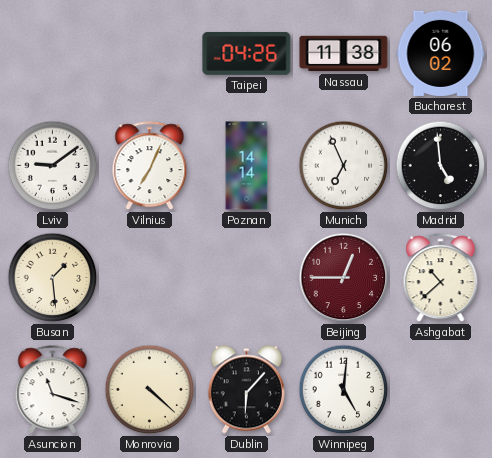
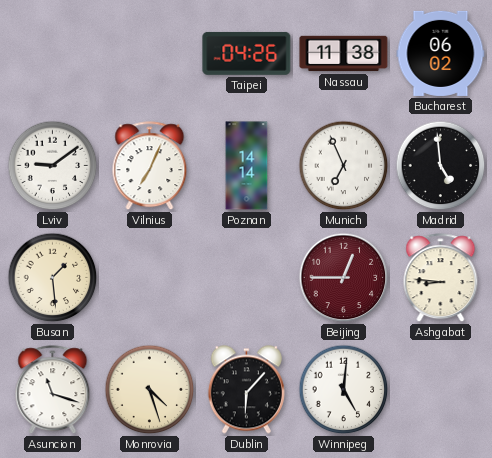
Ashgabat: 10:38 -> 8:46
Monrovia: 4:22 -> 4:27
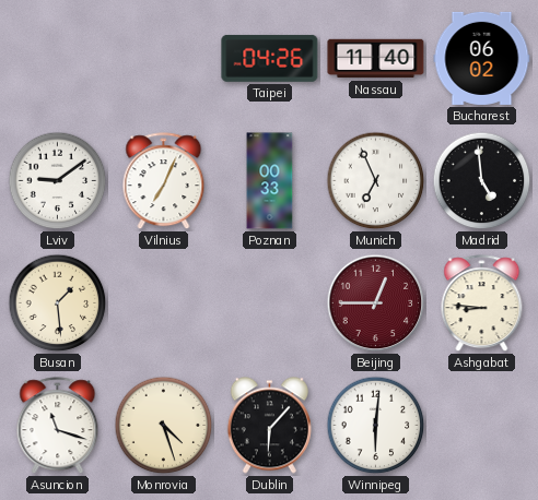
Nassau: 11:38 -> 11:40
Poznan: 14:14 -> 00:33
Winnipeg: 5:01 -> 6:01
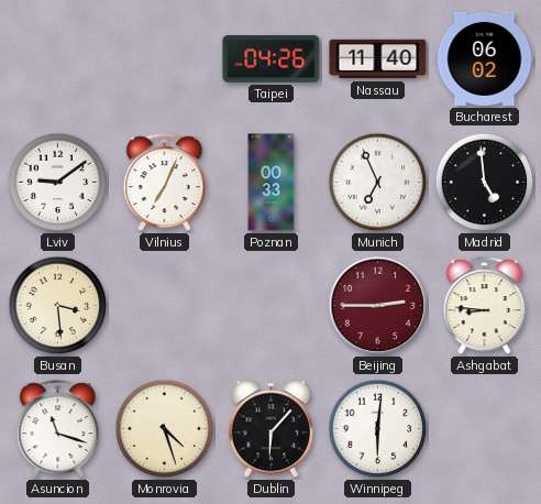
Busan: 1:29 -> 3:29
Beijing: 12:45 -> 2:45
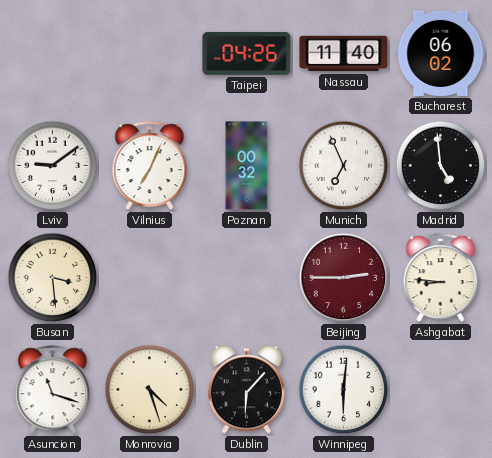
Poznan: 00:33 -> 00:32
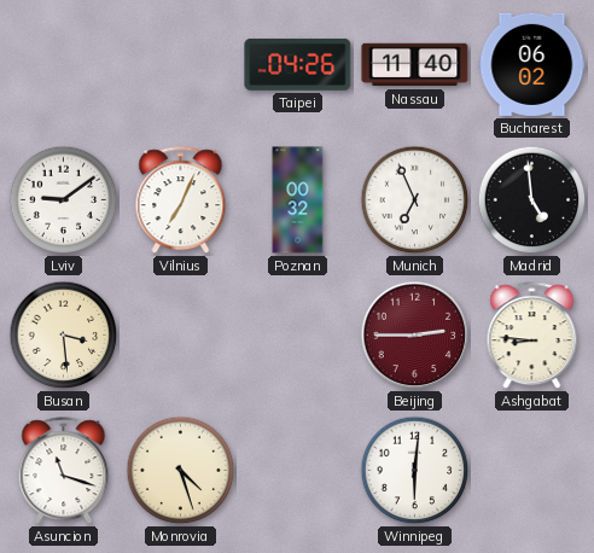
Dublin: 6:07 -> none
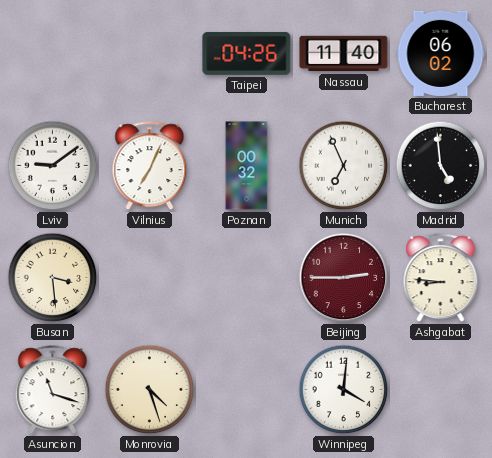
Winnipeg: 6:01 -> 4:01
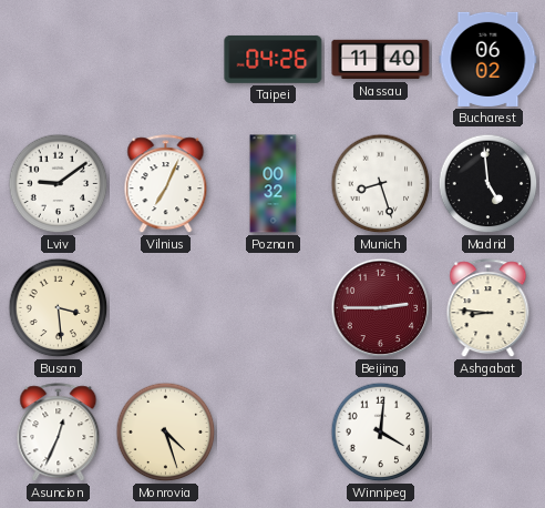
Munich: 6:56 -> 8:27
Asuncion: 11:18 -> 12:34
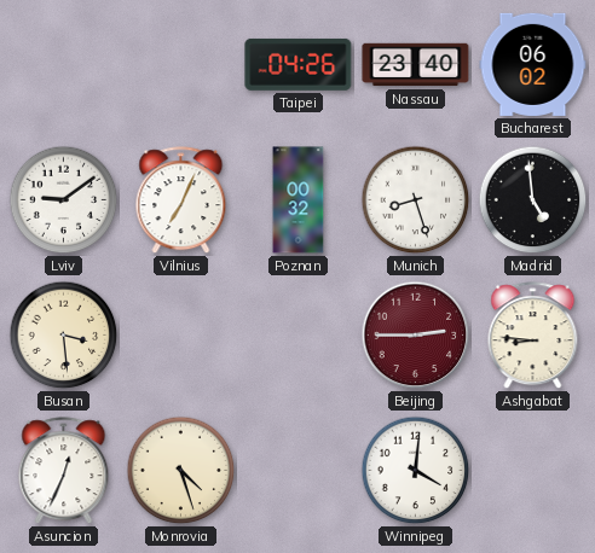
Nassau: 11:40 -> 23:40
